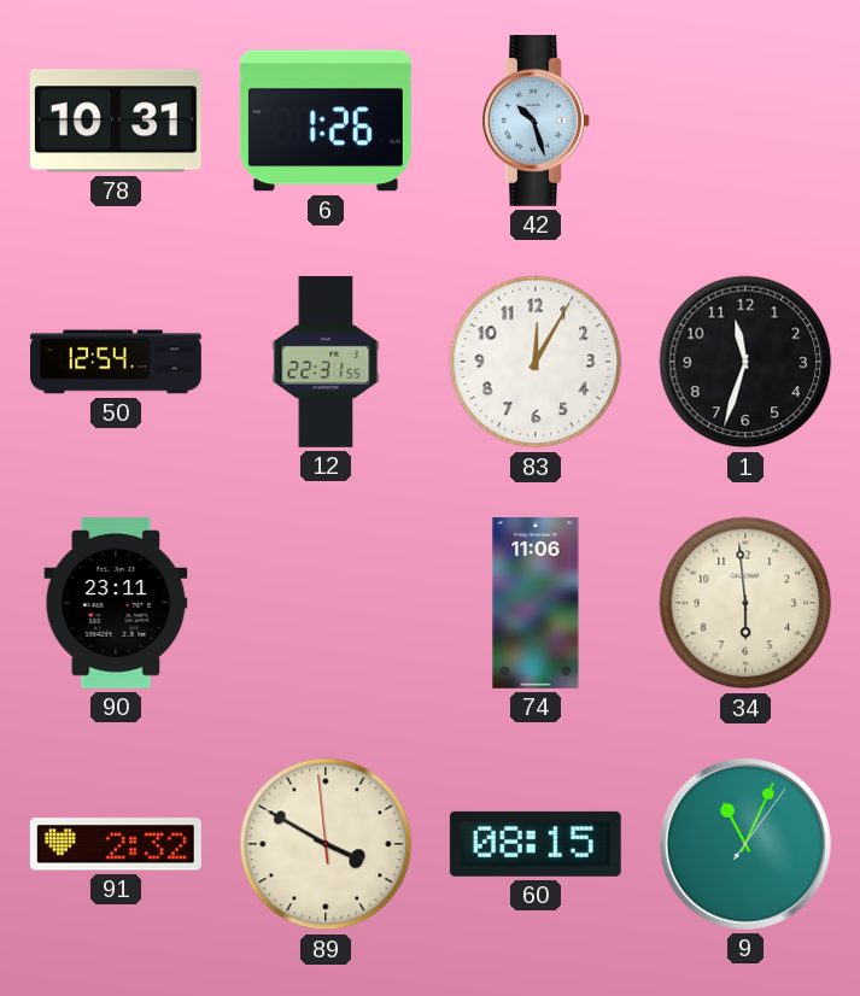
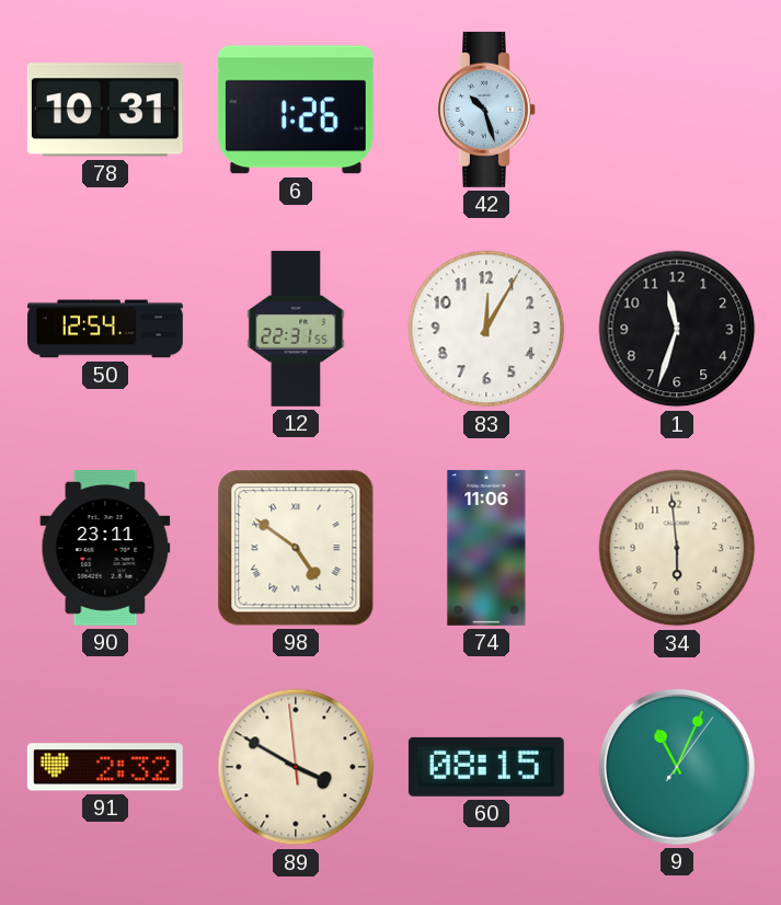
98: none -> 4:51
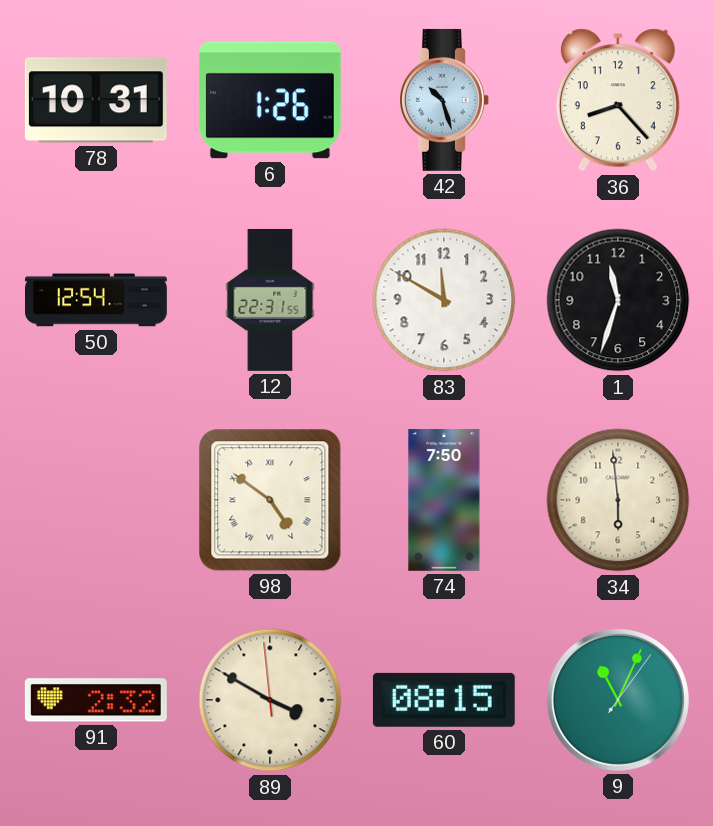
36: none -> 8:23
83: 12:05 -> 11:50
90: 23:11 -> none
74: 11:06 -> 7:50
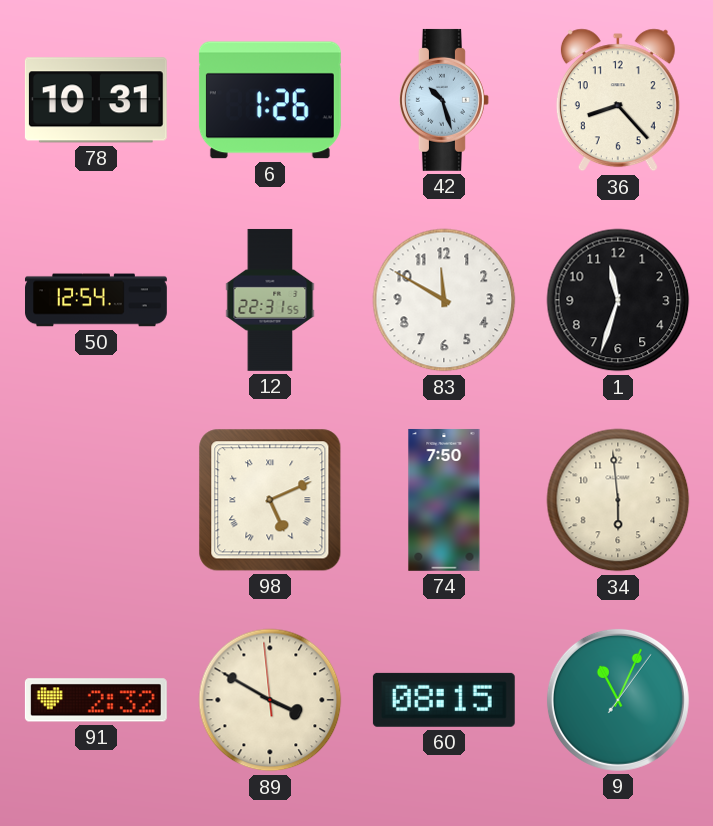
98: 4:51 -> 5:11
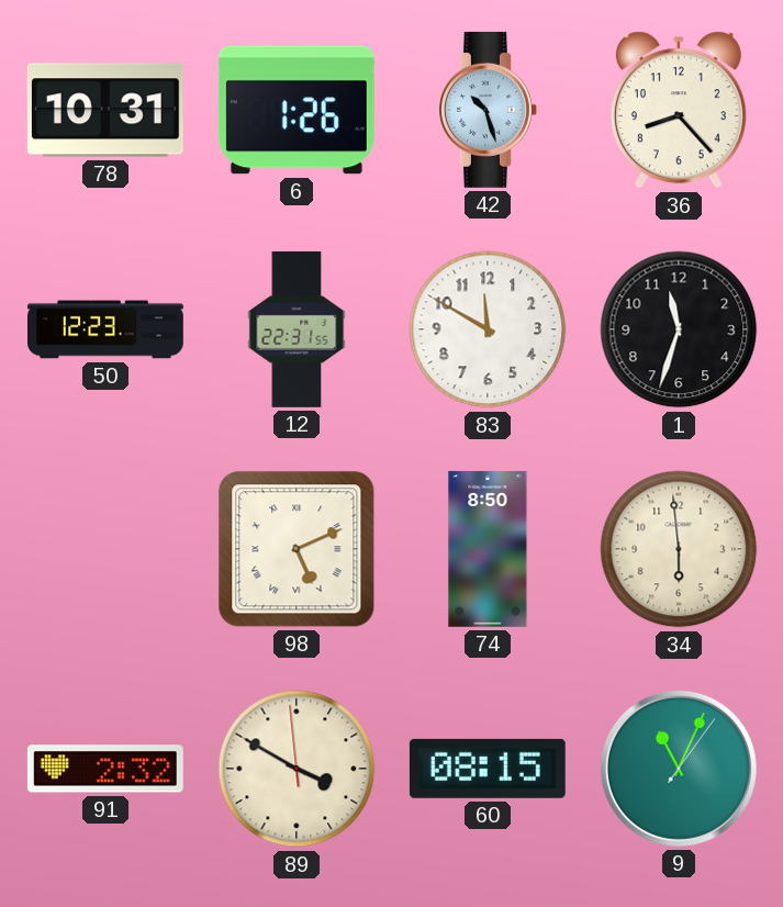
50: 12:54 -> 12:23
74: 7:50 -> 8:50
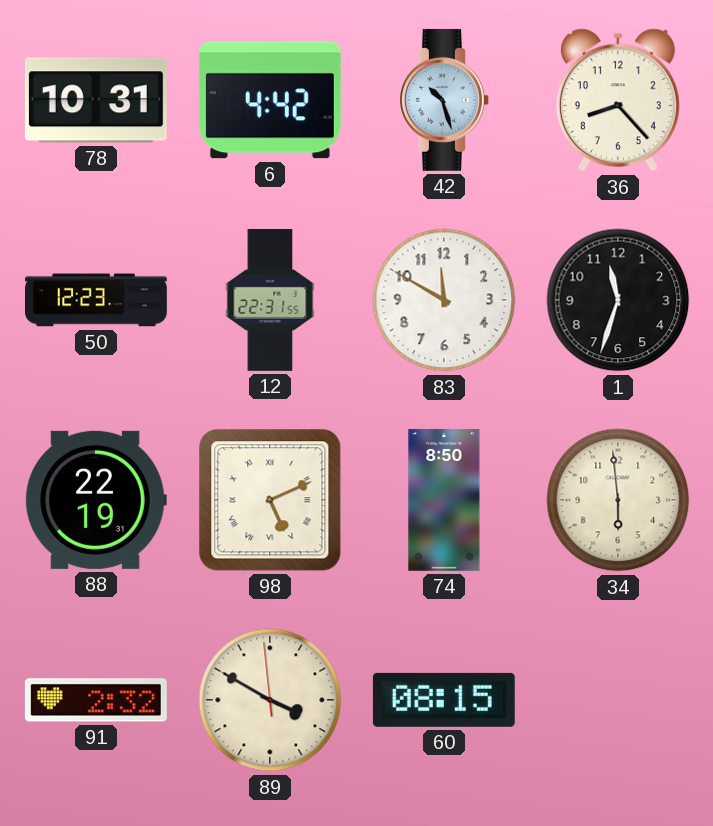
6: 1:26 -> 4:42
88: none -> 22:19
9: 11:04 -> none
